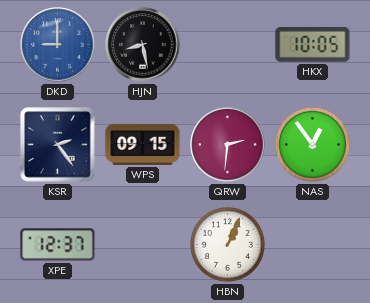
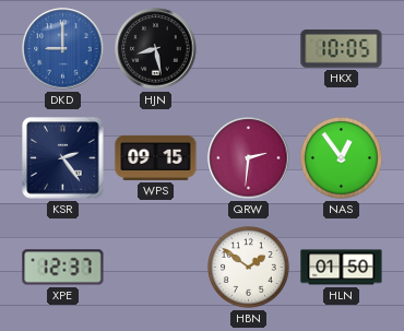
HBN: 1:04 -> 1:51
HLN: none -> 01:50
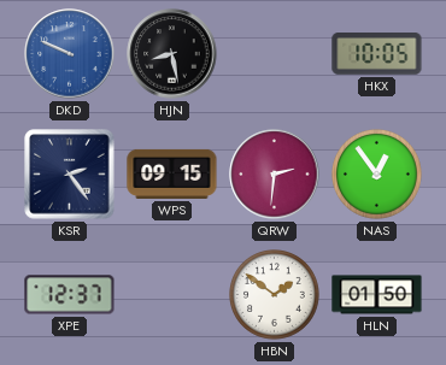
DKD: 9:00 -> 9:49
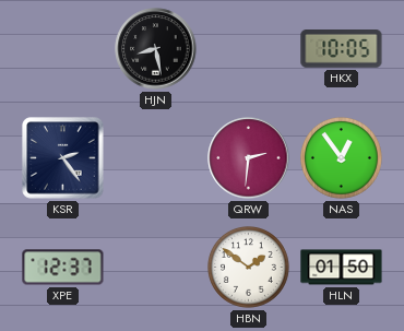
DKD: 9:49 -> none
WPS: 09:15 -> none
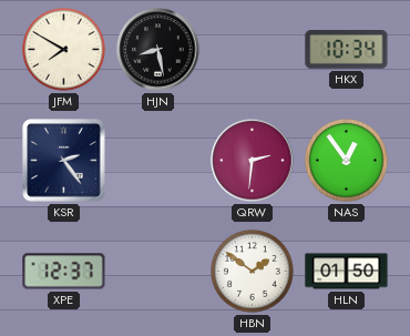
JFM: none -> 7:50
HKX: 10:05 -> 10:34
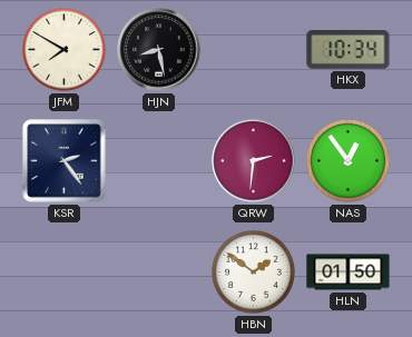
XPE: 12:37 -> none
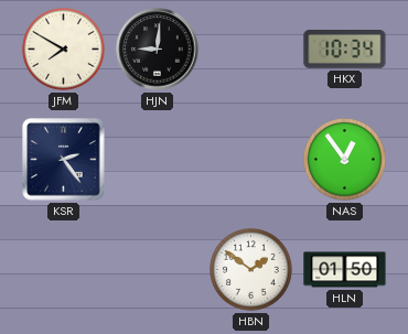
HJN: 8:28 -> 9:01
QRW: 2:31 -> none
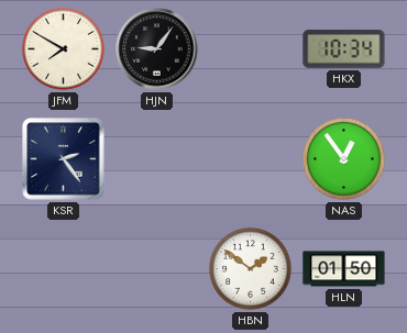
HJN: 9:01 -> 9:06
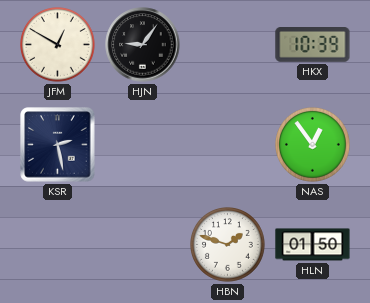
JFM: 7:50 -> 12:50
HKX: 10:34 -> 10:39
KSR: 2:24 -> 2:28
HBN: 1:51 -> 1:48
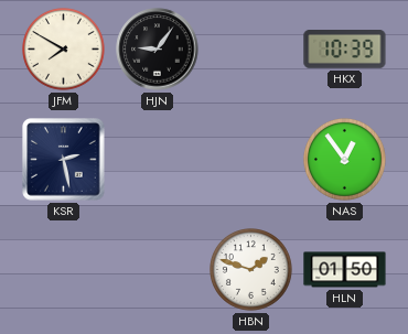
JFM: 12:50 -> 7:50
